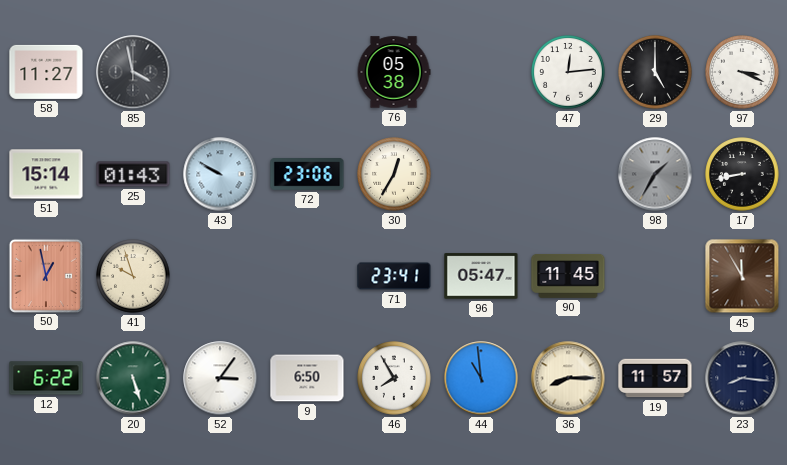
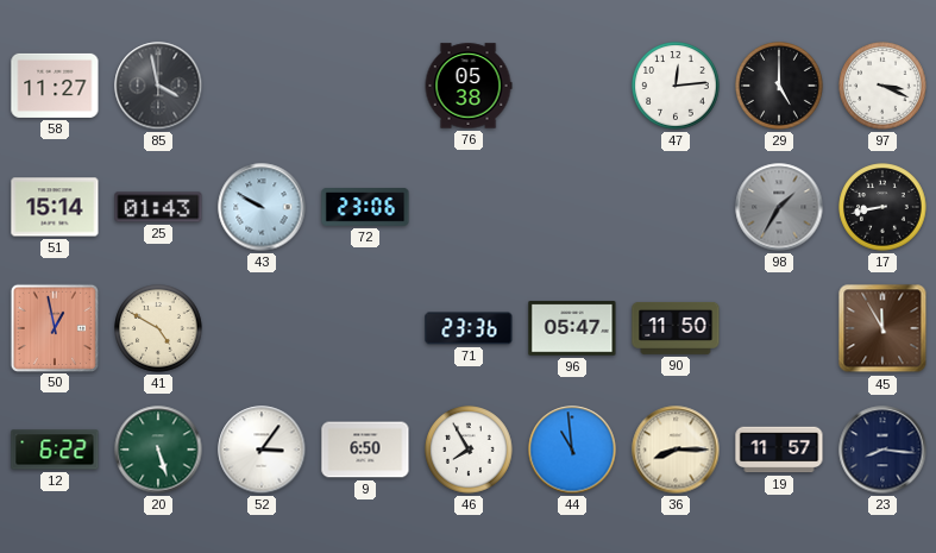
30: 12:35 -> none
41: 9:57 -> 4:50
71: 23:41 -> 23:36
90: 11:45 -> 11:50
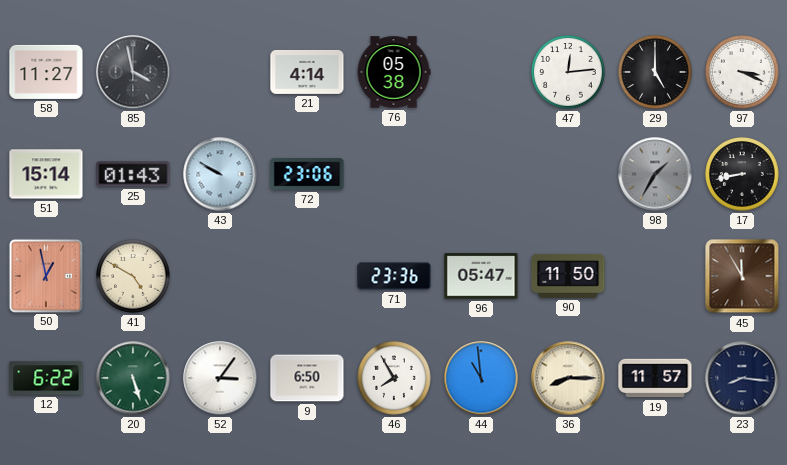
21: none -> 4:14
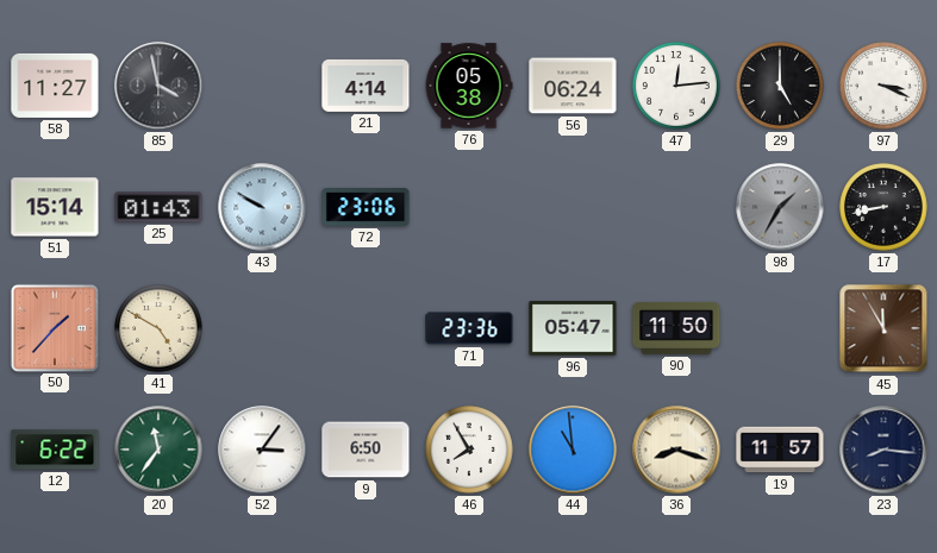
56: none -> 06:24
50: 12:58 -> 1:37
20: 5:27 -> 11:36
36: 8:15 -> 8:18
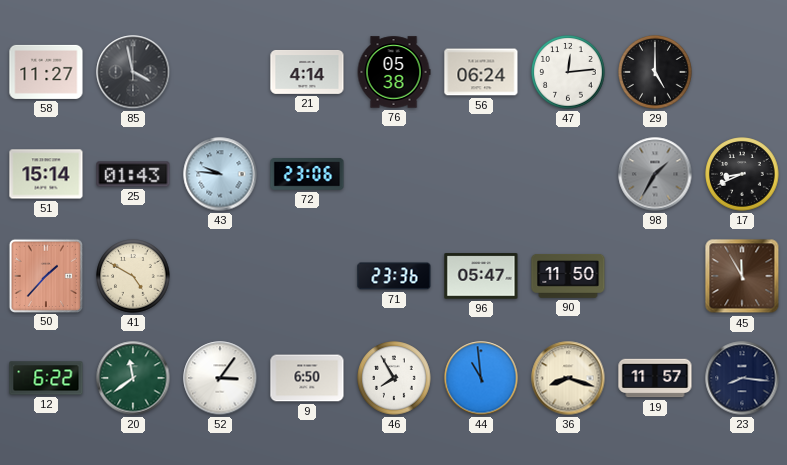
97: 3:19 -> none
43: 9:50 -> 9:46
17: 8:43 -> 8:41
20: 11:36 -> 11:39
